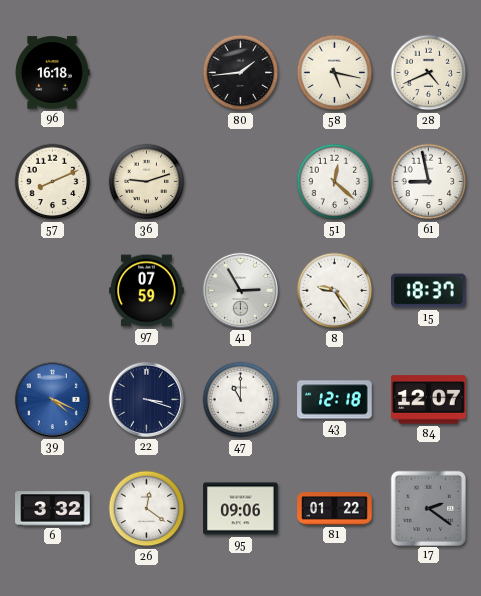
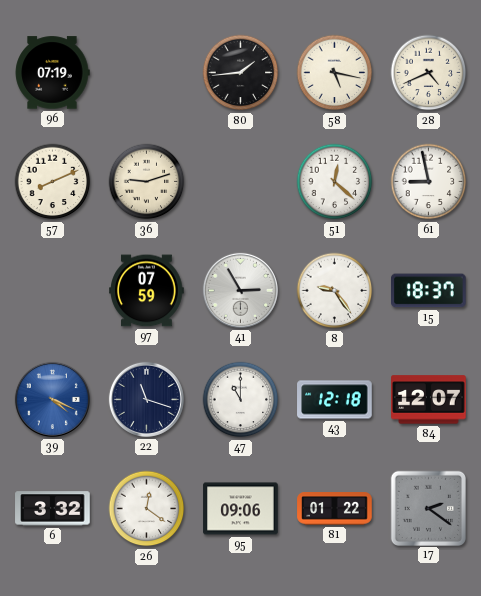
96: 16:18 -> 07:19
22: 3:18 -> 11:18
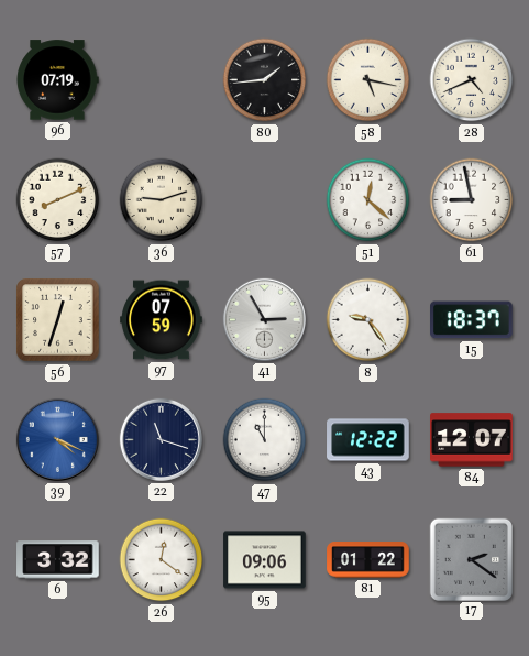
56: none -> 12:33
43: 12:18 -> 12:22
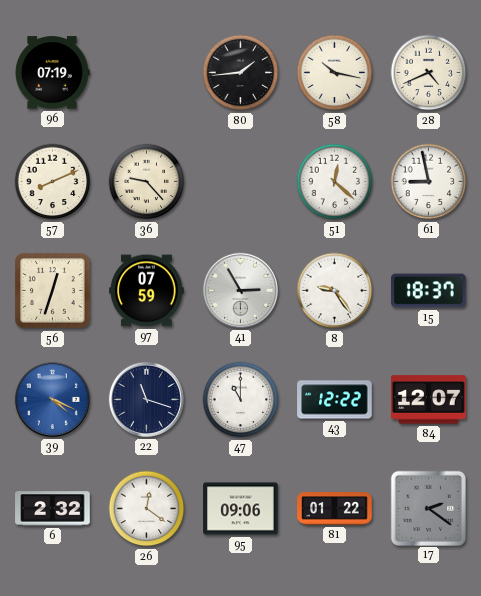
58: 5:17 -> 10:17
36: 9:12 -> 9:23
6: 3:32 -> 2:32
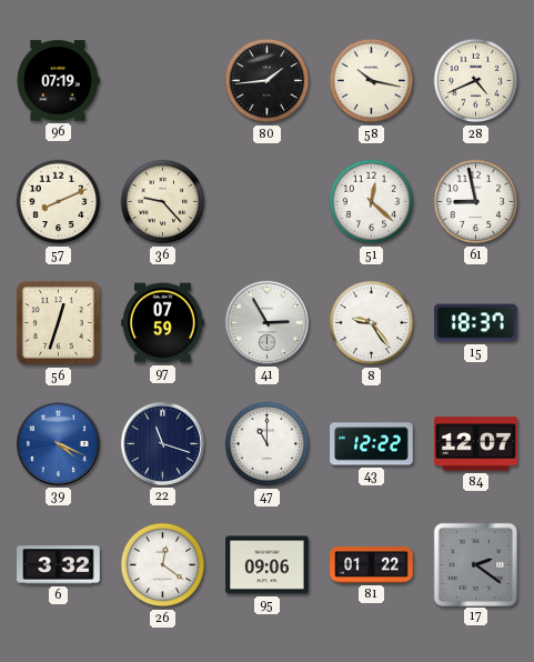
6: 2:32 -> 3:32
